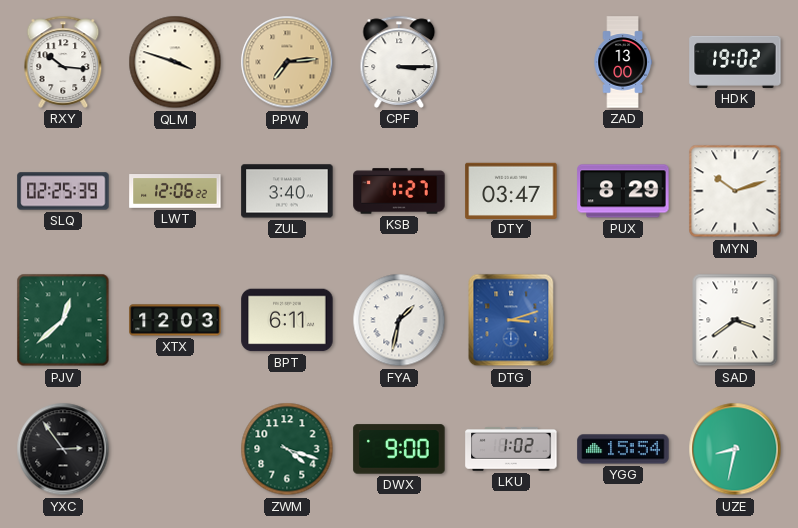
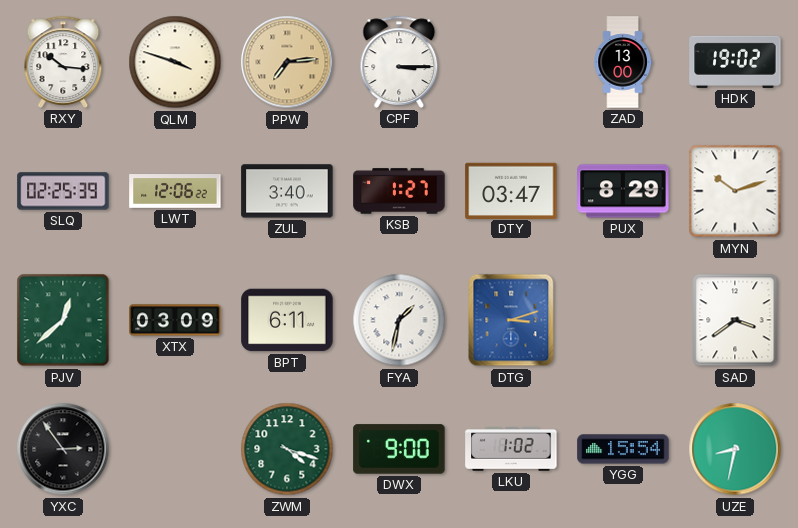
XTX: 12:03 -> 03:09
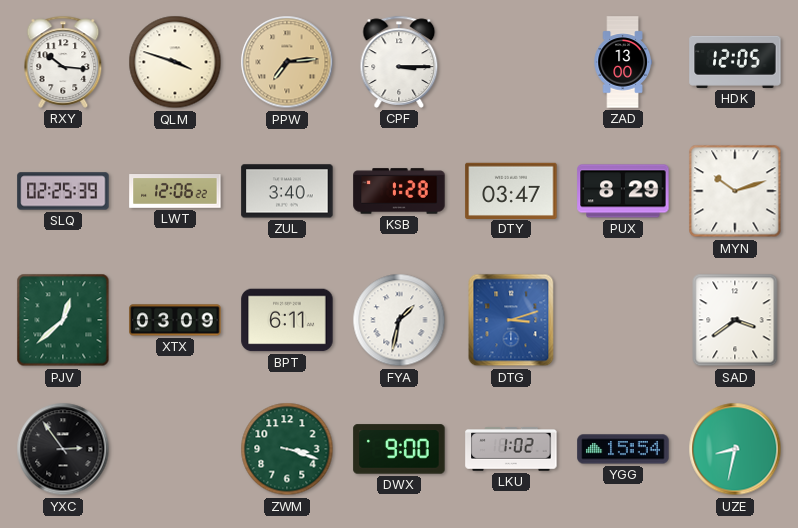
HDK: 19:02 -> 12:05
KSB: 1:27 -> 1:28
ZWM: 4:18 -> 3:18
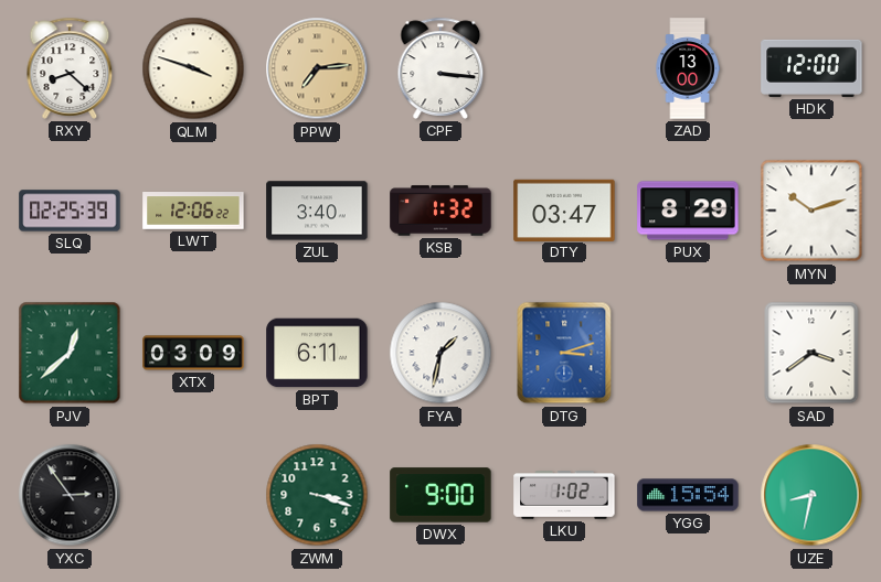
RXY: 10:16 -> 8:22
CPF: 3:15 -> 3:16
HDK: 12:05 -> 12:00
KSB: 1:28 -> 1:32
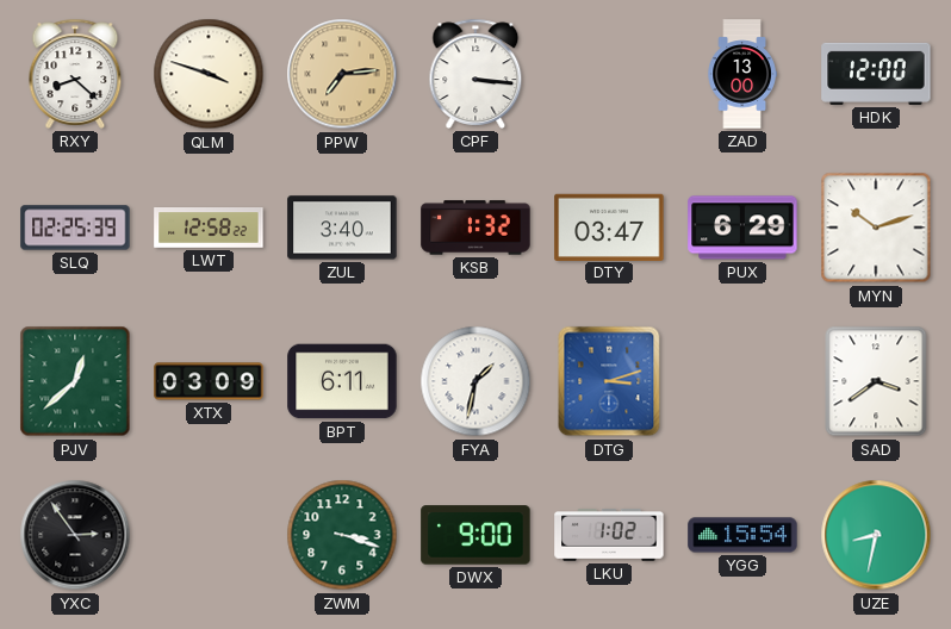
LWT: 12:06 -> 12:58
PUX: 8:29 -> 6:29
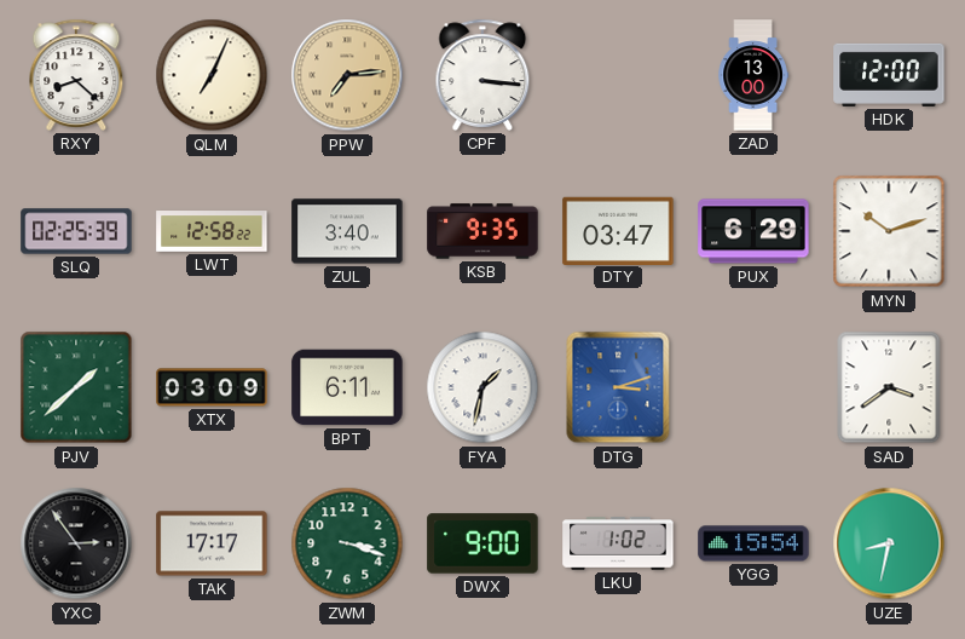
QLM: 3:48 -> 7:04
KSB: 1:32 -> 9:35
PJV: 12:38 -> 1:38
TAK: none -> 17:17
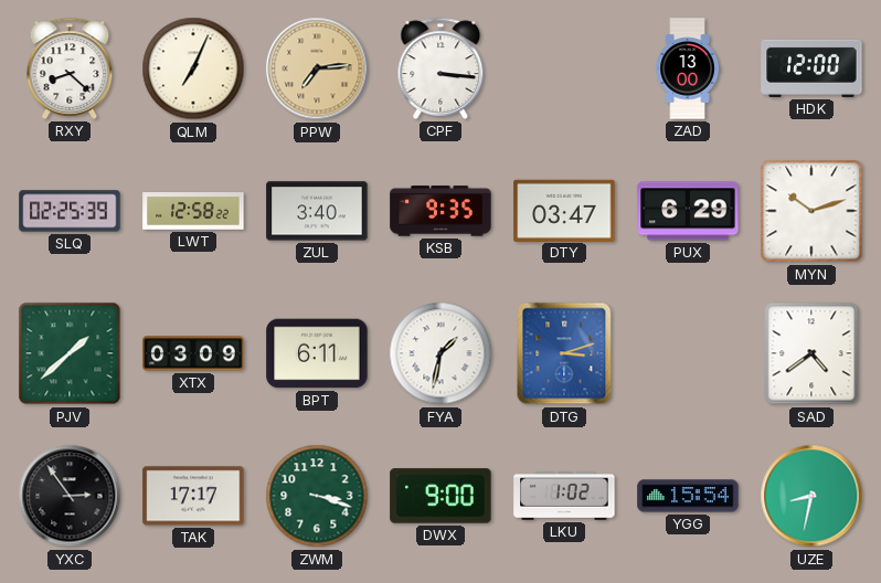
SAD: 3:39 -> 4:39
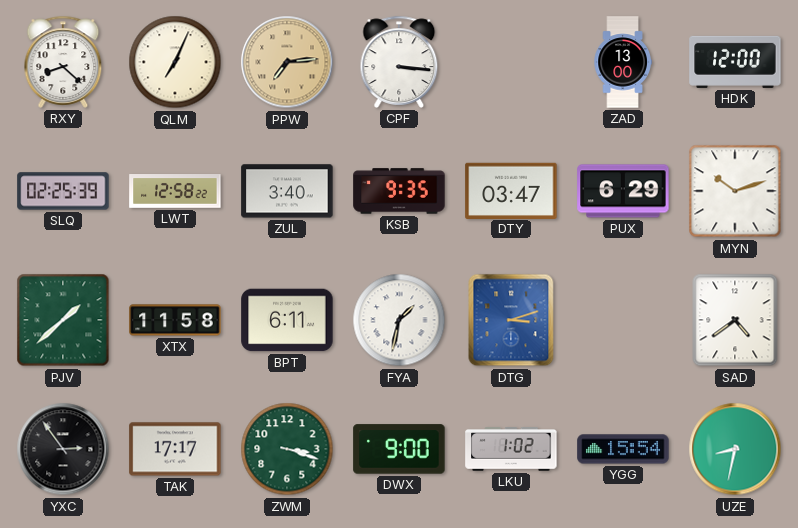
XTX: 03:09 -> 11:58
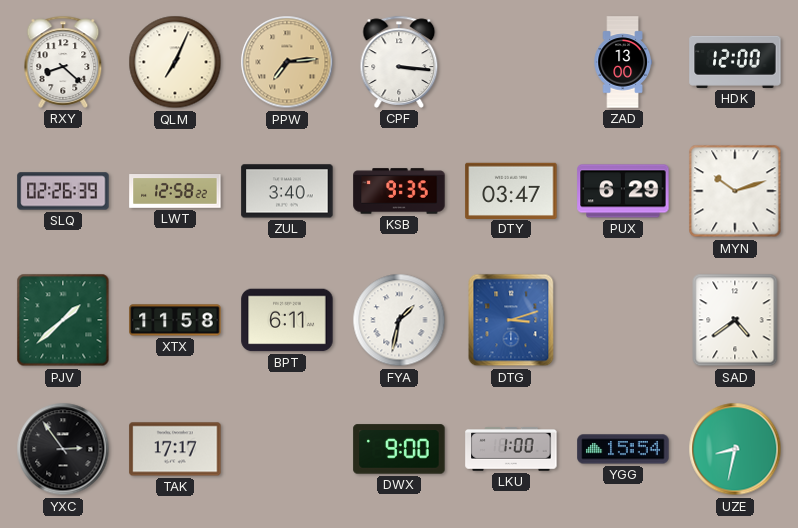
SLQ: 02:25 -> 02:26
ZWM: 3:18 -> none
LKU: 1:02 -> 1:00
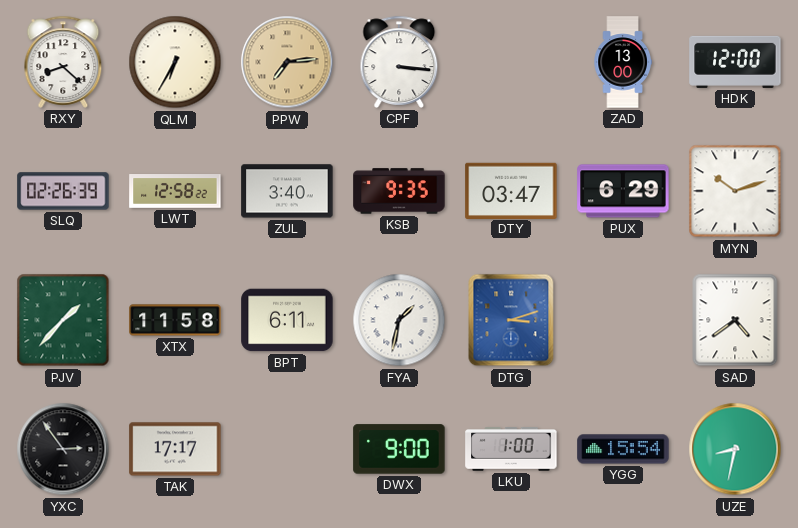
QLM: 7:04 -> 6:35
PJV: 1:38 -> 1:37
